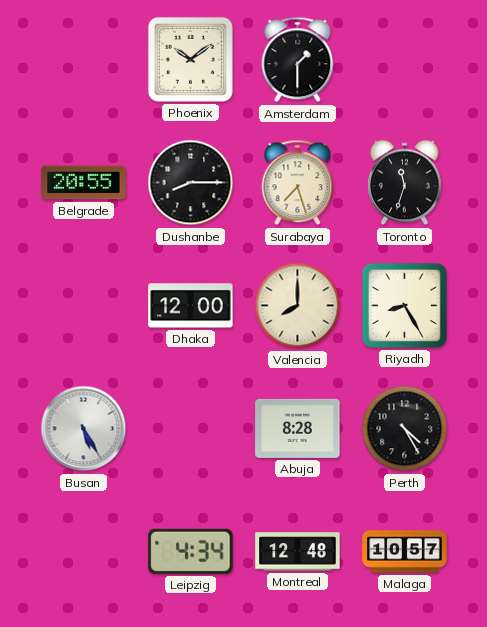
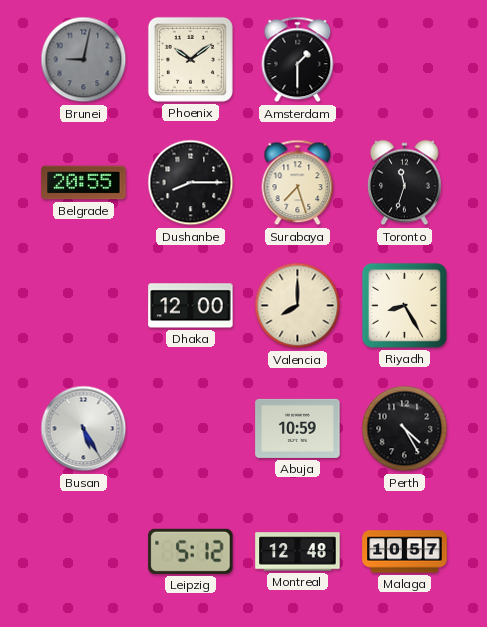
Brunei: none -> 9:02
Abuja: 8:28 -> 10:59
Leipzig: 4:34 -> 5:12
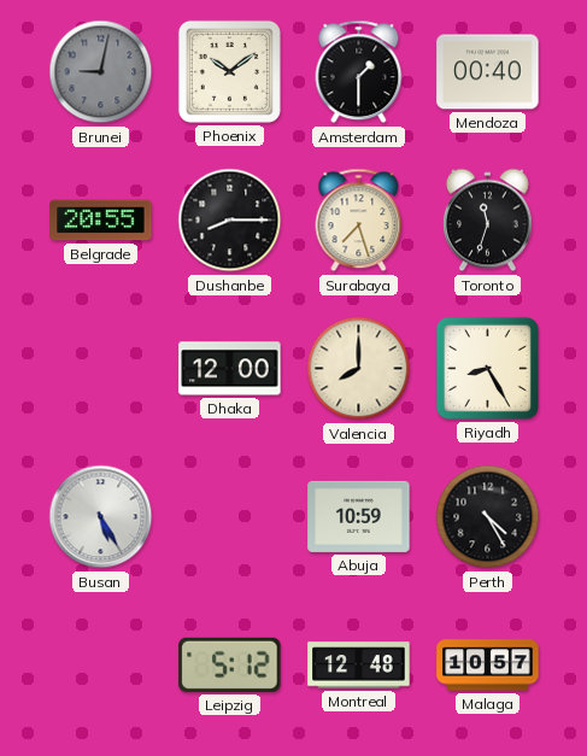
Mendoza: none -> 00:40
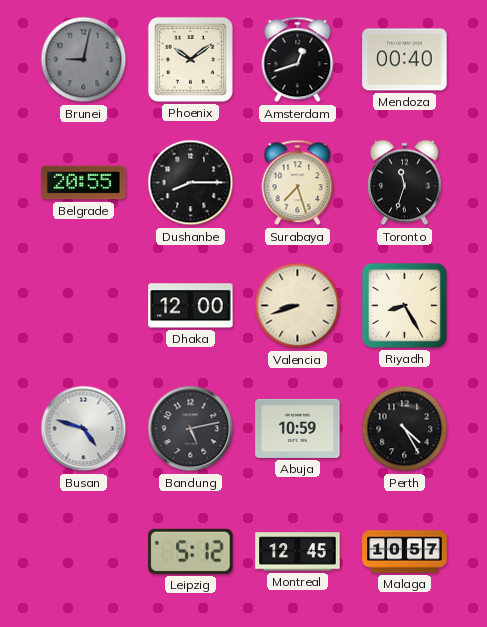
Amsterdam: 1:30 -> 12:42
Valencia: 8:00 -> 8:42
Busan: 5:25 -> 4:48
Bandung: none -> 5:13
Montreal: 12:48 -> 12:45
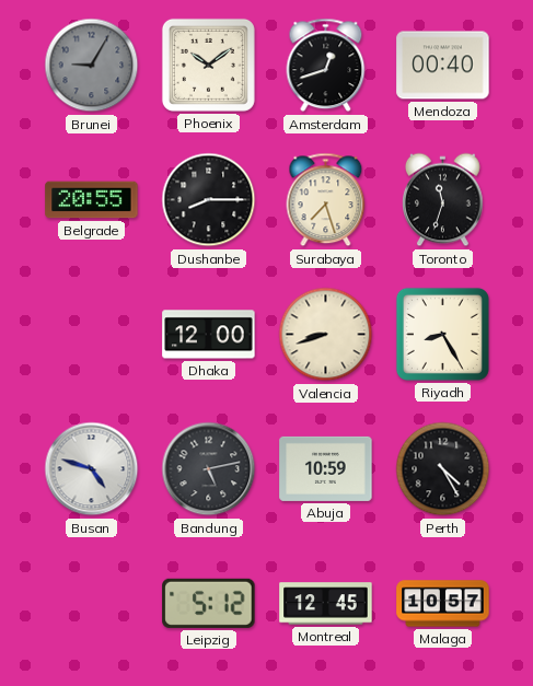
Brunei: 9:02 -> 9:05
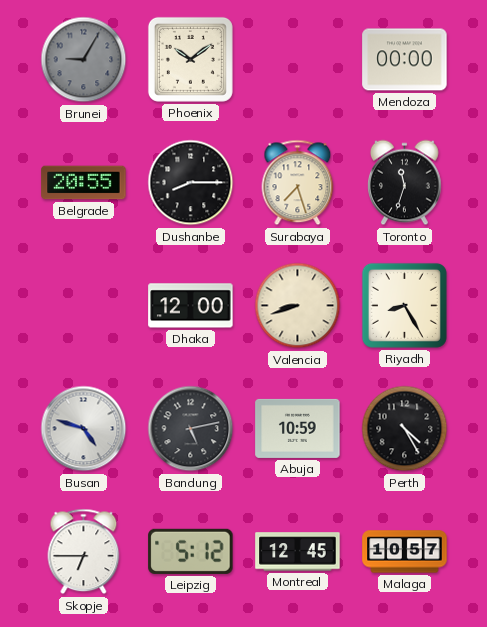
Amsterdam: 12:42 -> none
Mendoza: 00:40 -> 00:00
Skopje: none -> 6:45
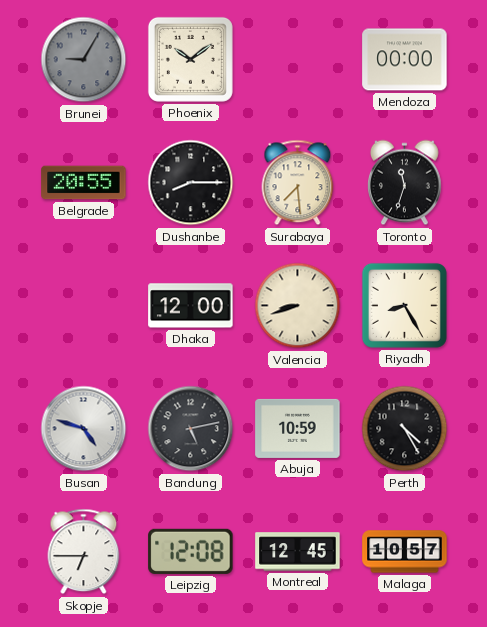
Surabaya: 7:27 -> 7:29
Leipzig: 5:12 -> 12:08
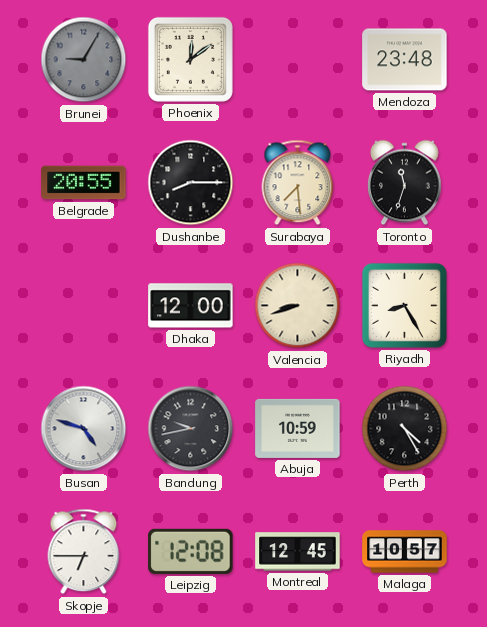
Phoenix: 10:09 -> 12:09
Mendoza: 00:00 -> 23:48
Bandung: 5:13 -> 9:43
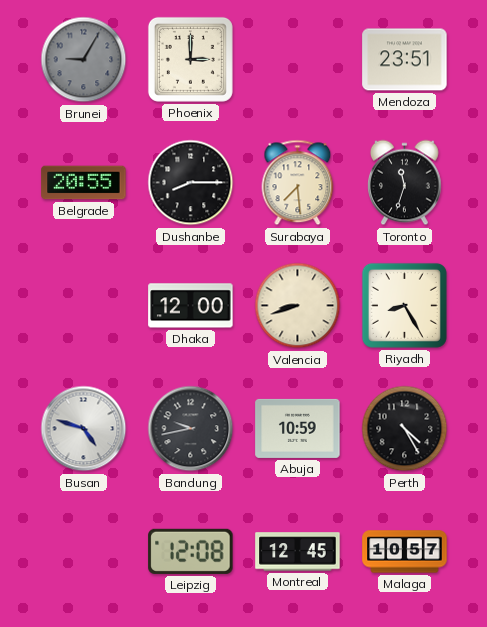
Phoenix: 12:09 -> 3:00
Mendoza: 23:48 -> 23:51
Skopje: 6:45 -> none
